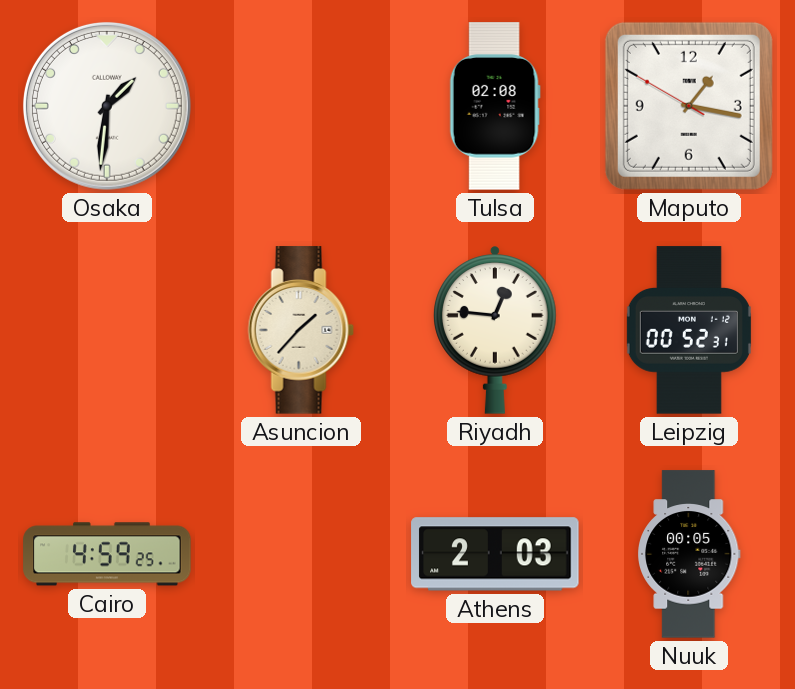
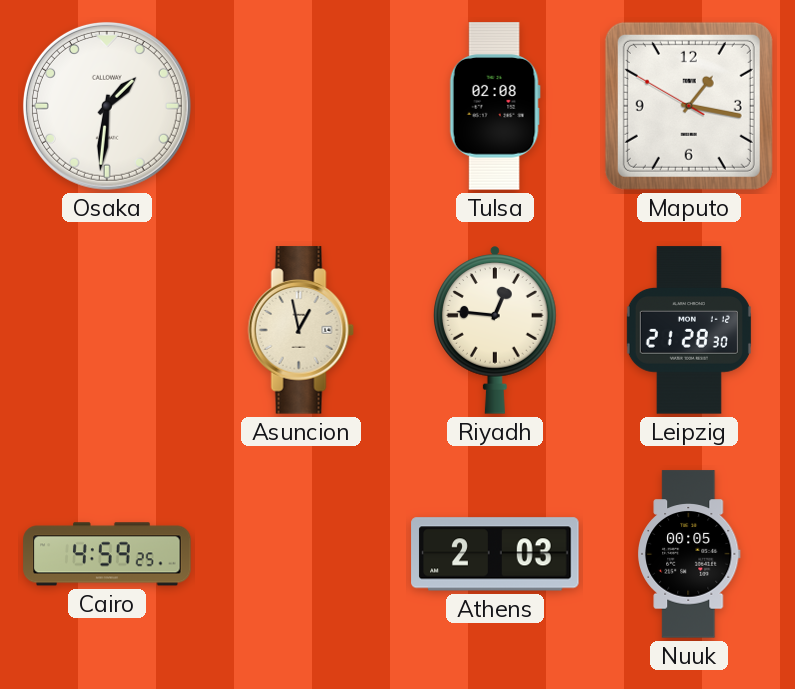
Asuncion: 1:37 -> 12:58
Leipzig: 00:52 -> 21:28
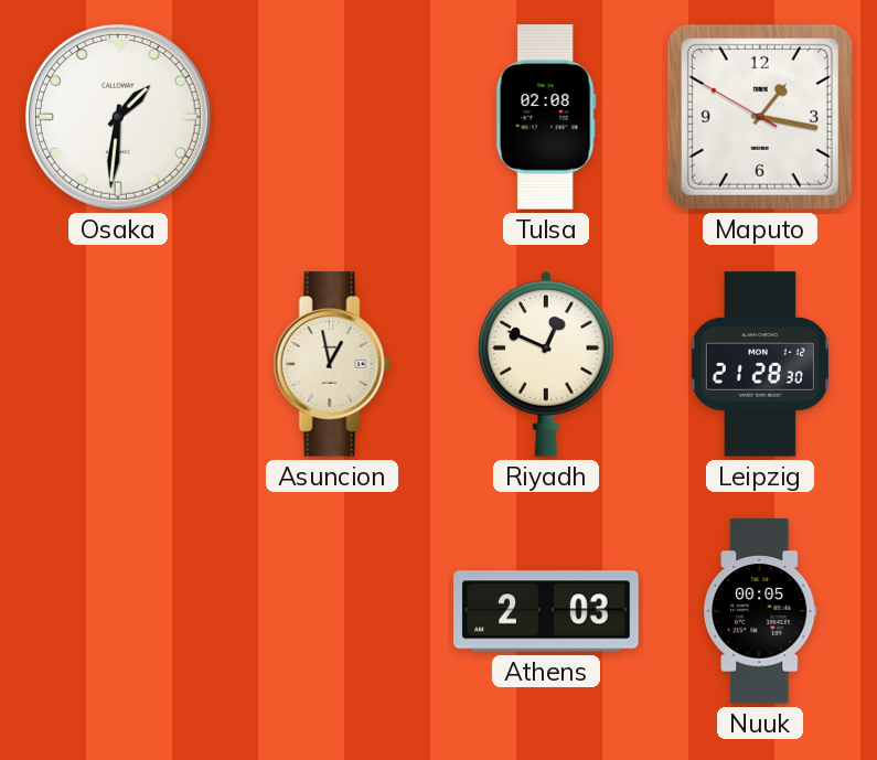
Riyadh: 12:46 -> 12:49
Cairo: 4:59 -> none
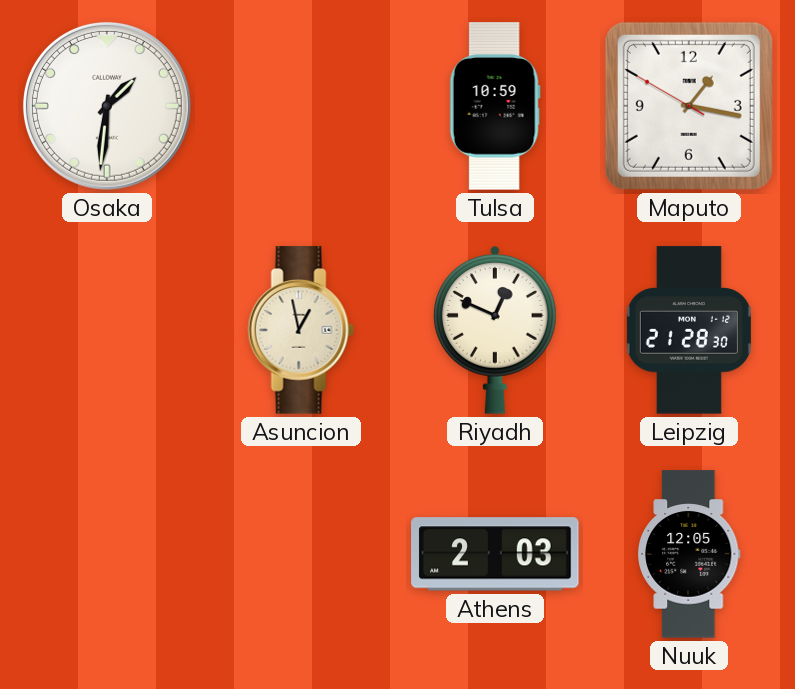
Tulsa: 02:08 -> 10:59
Nuuk: 00:05 -> 12:05
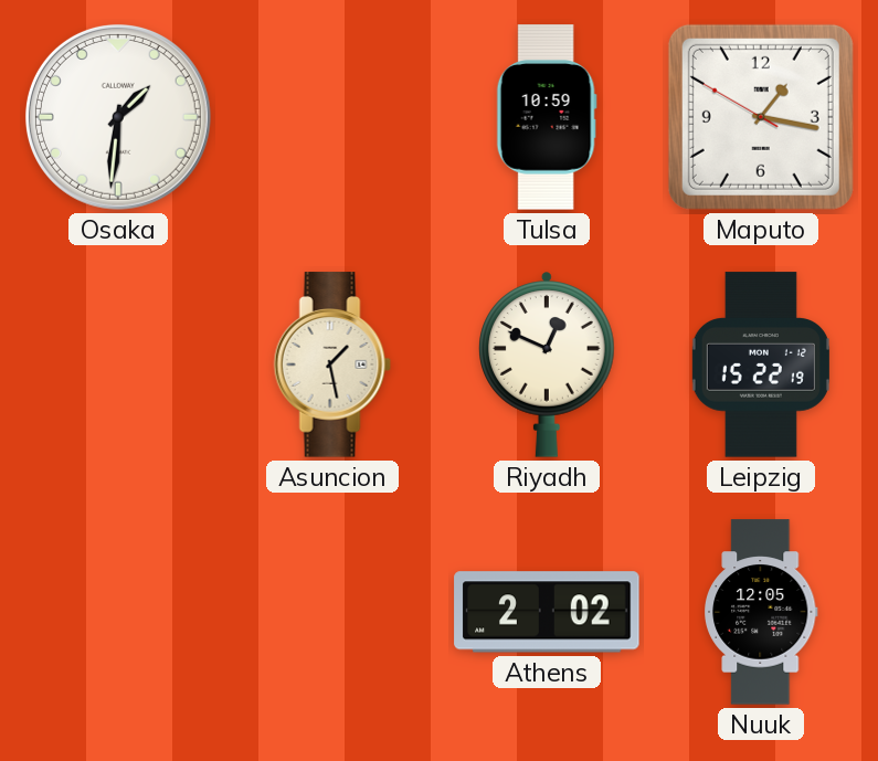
Asuncion: 12:58 -> 1:28
Leipzig: 21:28 -> 15:22
Athens: 2:03 -> 2:02
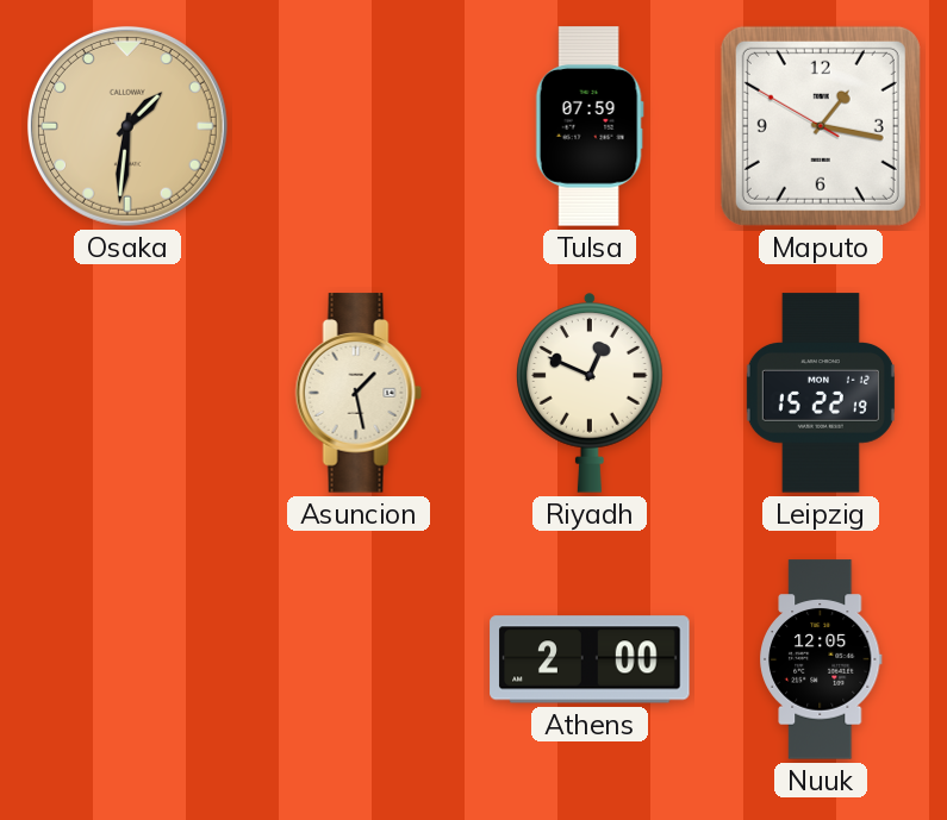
Osaka dial: white -> champagne
Tulsa: 10:59 -> 07:59
Athens: 2:02 -> 2:00
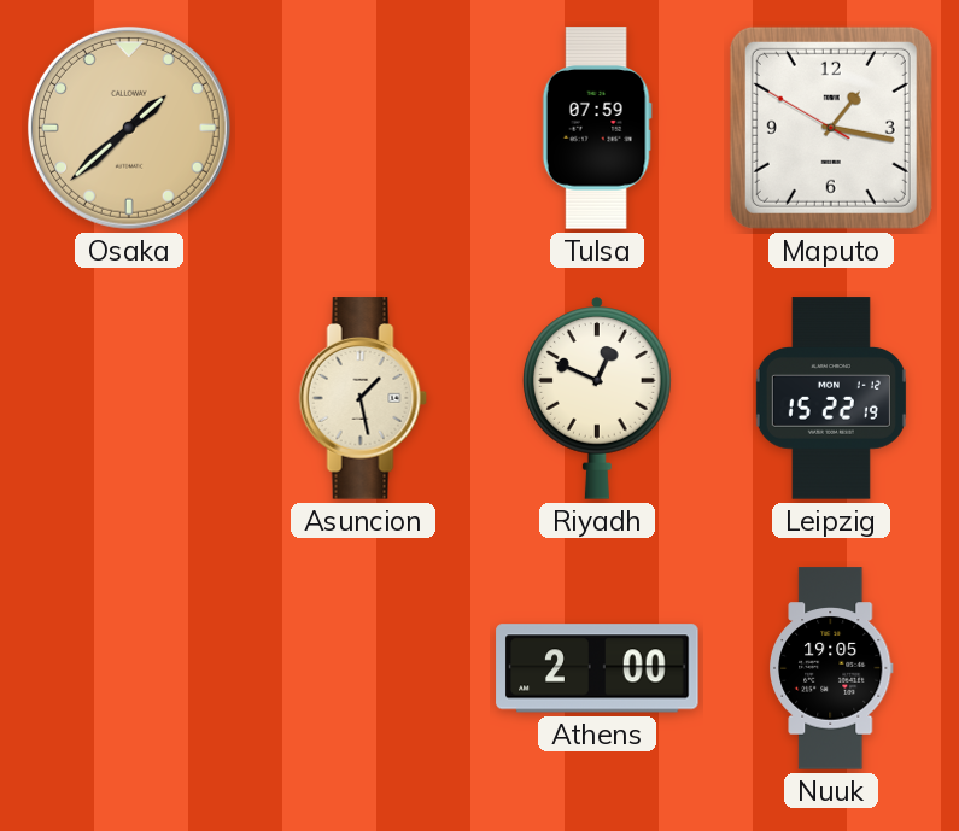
Osaka: 1:31 -> 1:38
Nuuk: 12:05 -> 19:05
